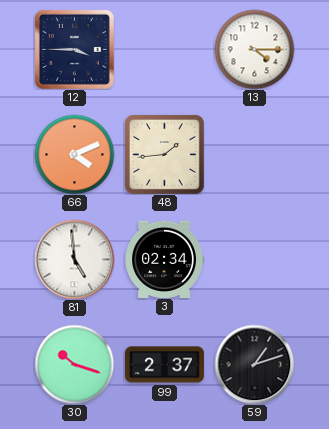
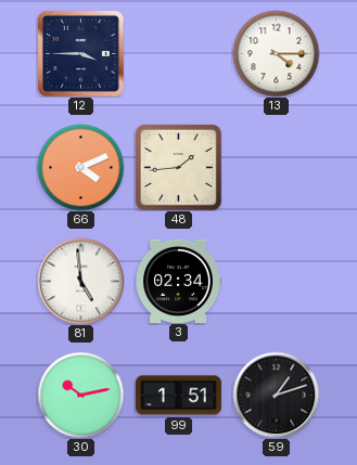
30: 10:18 -> 10:13
99: 2:37 -> 1:51
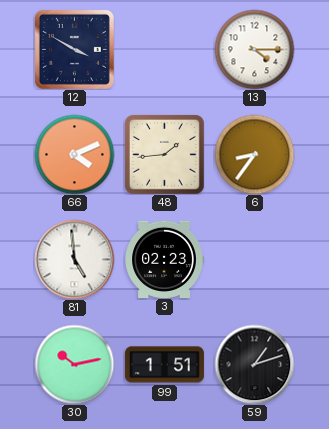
12: 3:45 -> 3:50
6: none -> 8:36
3: 02:34 -> 02:23
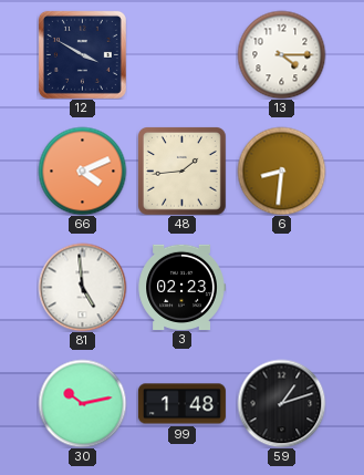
6: 8:36 -> 8:31
99: 1:51 -> 1:48
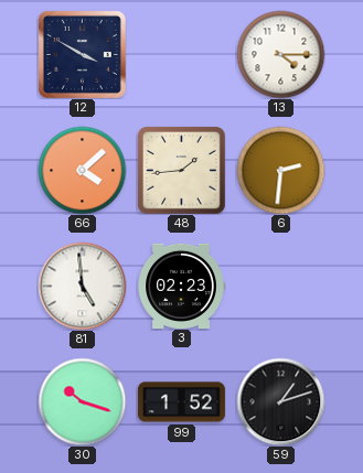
66: 4:11 -> 4:08
6: 8:31 -> 2:31
30: 10:13 -> 10:18
99: 1:48 -> 1:52
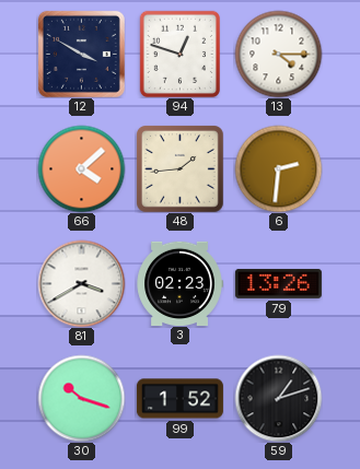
94: none -> 12:48
81: 4:59 -> 3:40
79: none -> 13:26
